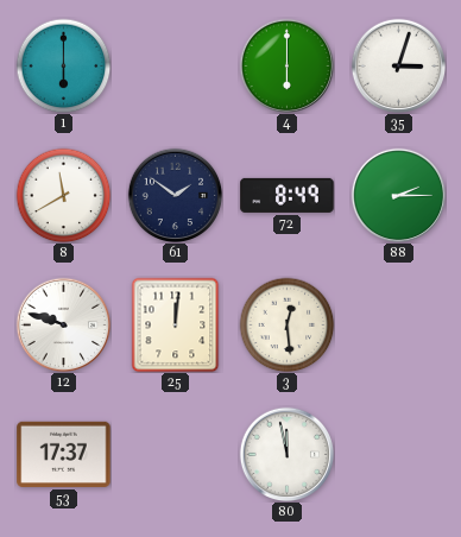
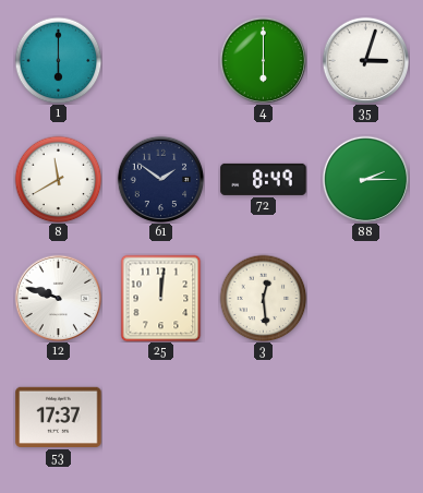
80: 11:58 -> none
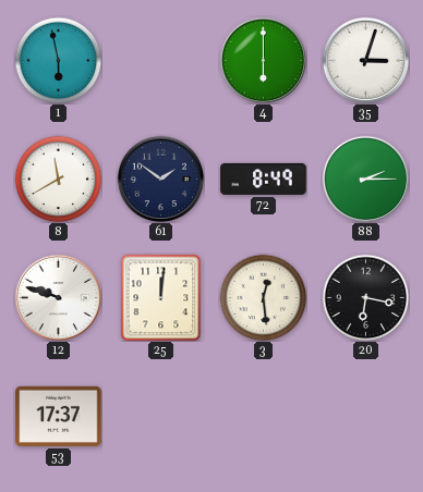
1: 6:00 -> 5:58
20: none -> 6:17
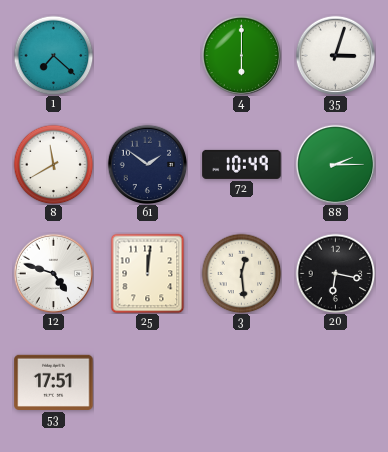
1: 5:58 -> 7:22
72: 8:49 -> 10:49
12: 9:48 -> 4:48
53: 17:37 -> 17:51
